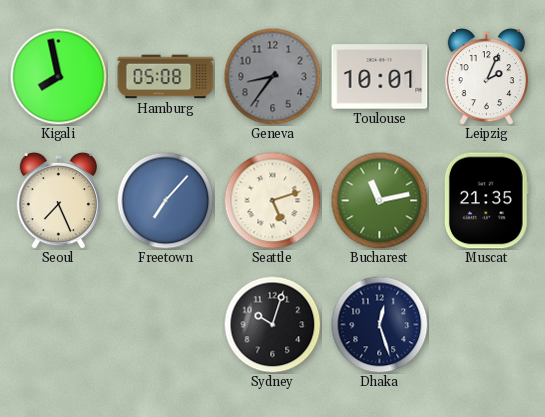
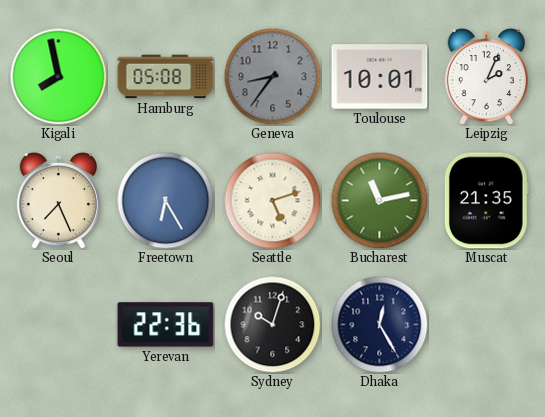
Freetown: 7:07 -> 6:25
Yerevan: none -> 22:36
Dhaka: 12:27 -> 12:25
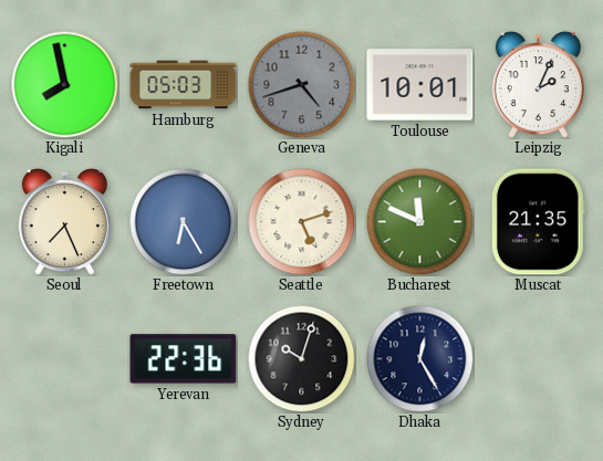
Hamburg: 05:08 -> 05:03
Geneva: 8:36 -> 4:42
Bucharest: 11:13 -> 11:49
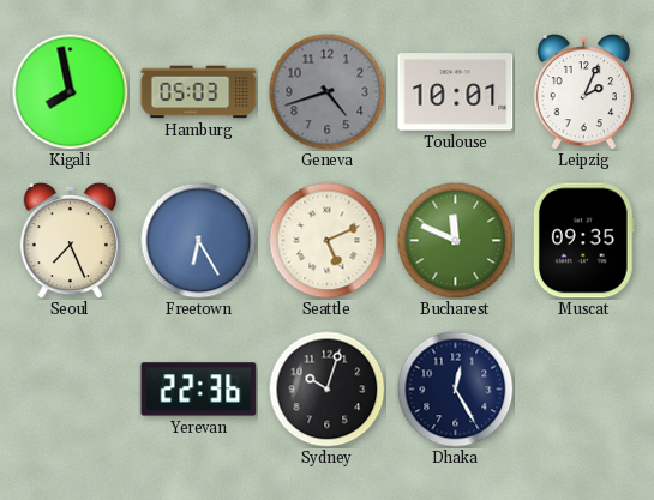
Seattle: 5:12 -> 5:11
Muscat: 21:35 -> 09:35
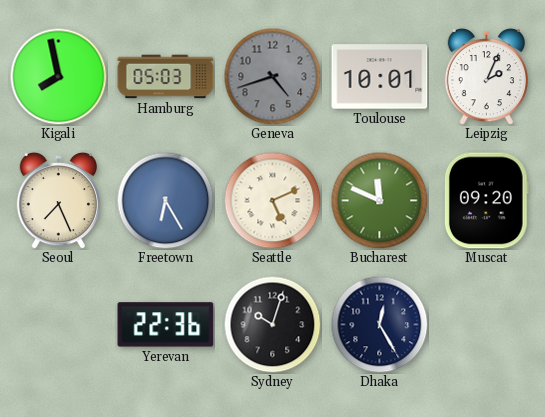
Muscat: 09:35 -> 09:20
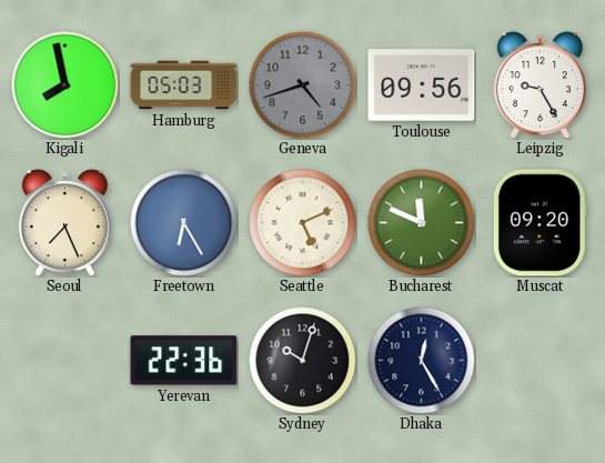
Toulouse: 10:01 -> 09:56
Leipzig: 2:04 -> 9:25
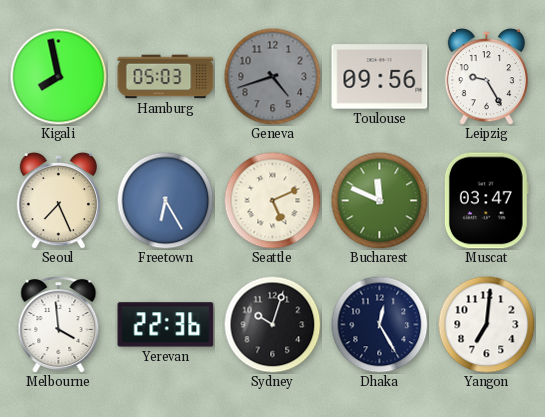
Muscat: 09:20 -> 03:47
Melbourne: none -> 3:59
Yangon: none -> 7:01
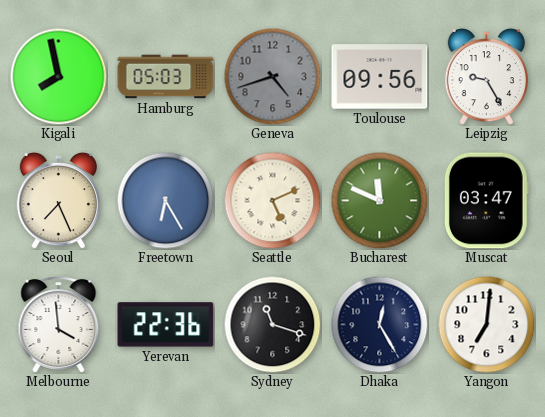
Sydney: 10:03 -> 11:18
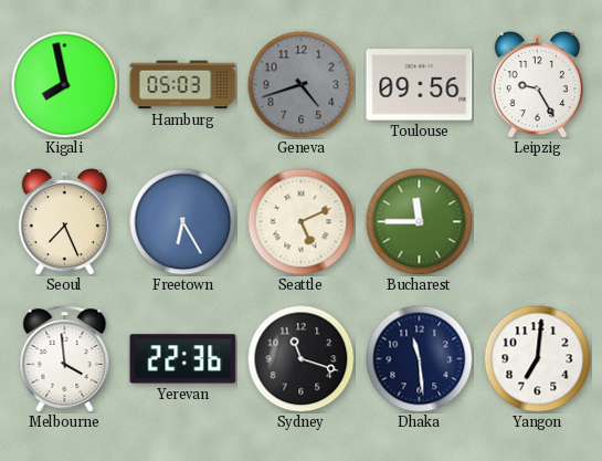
Bucharest: 11:49 -> 11:45
Muscat: 03:47 -> none
Dhaka: 12:25 -> 11:29
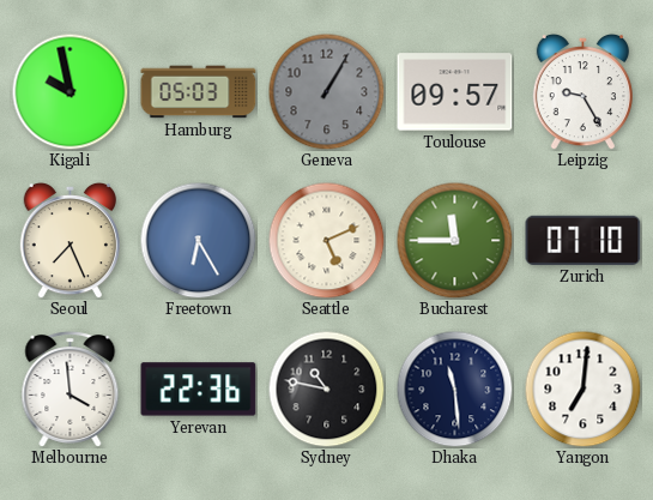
Kigali: 7:58 -> 9:58
Geneva: 4:42 -> 1:05
Toulouse: 09:56 -> 09:57
Zurich: none -> 07:10
Sydney: 11:18 -> 10:47
